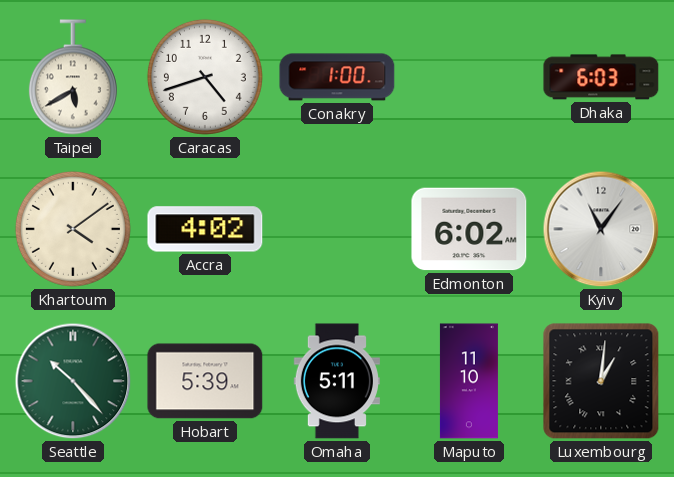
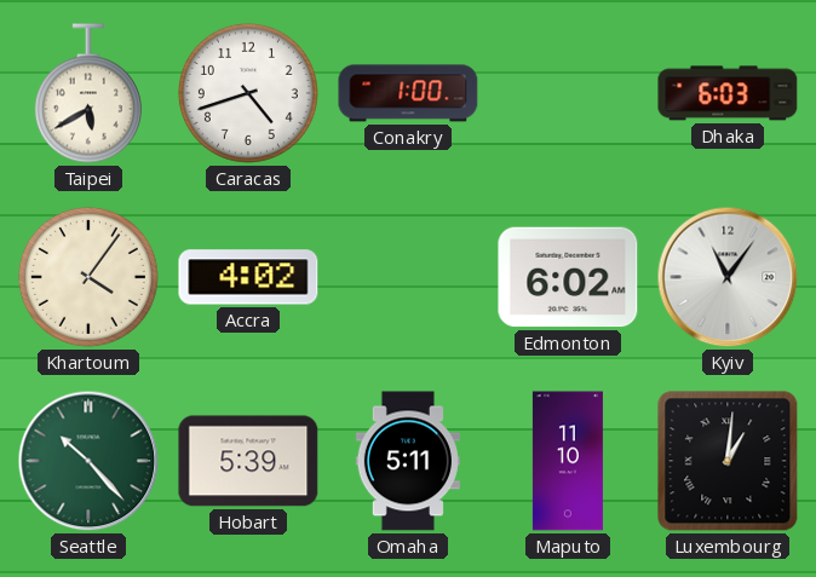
Khartoum: 4:09 -> 4:06
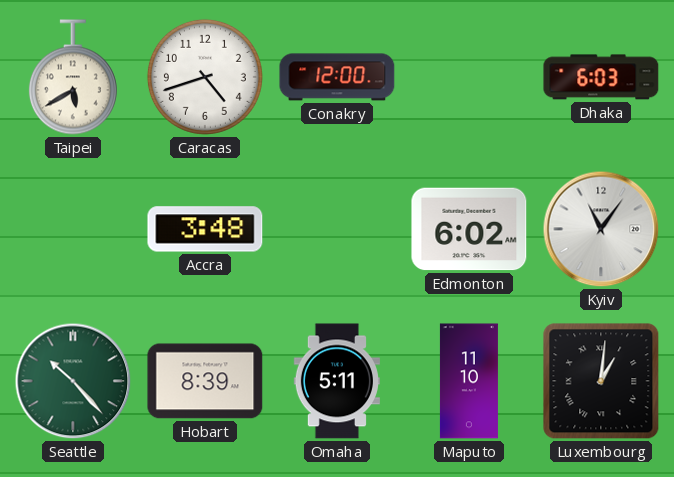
Conakry: 1:00 -> 12:00
Khartoum: 4:06 -> none
Accra: 4:02 -> 3:48
Hobart: 5:39 -> 8:39
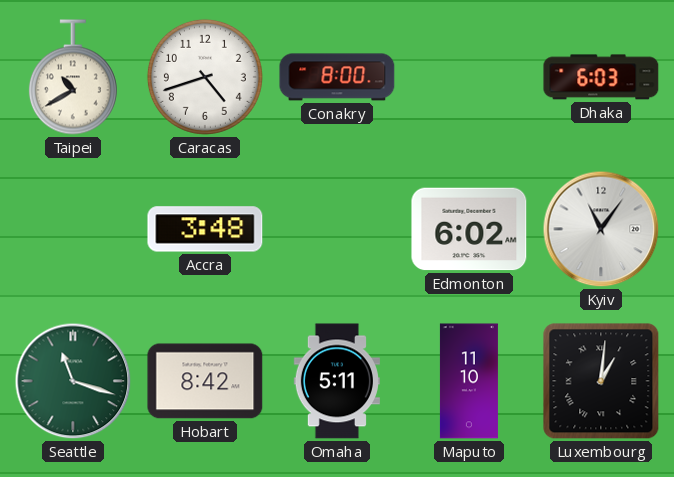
Taipei: 5:40 -> 10:40
Conakry: 12:00 -> 8:00
Seattle: 10:23 -> 11:18
Hobart: 8:39 -> 8:42
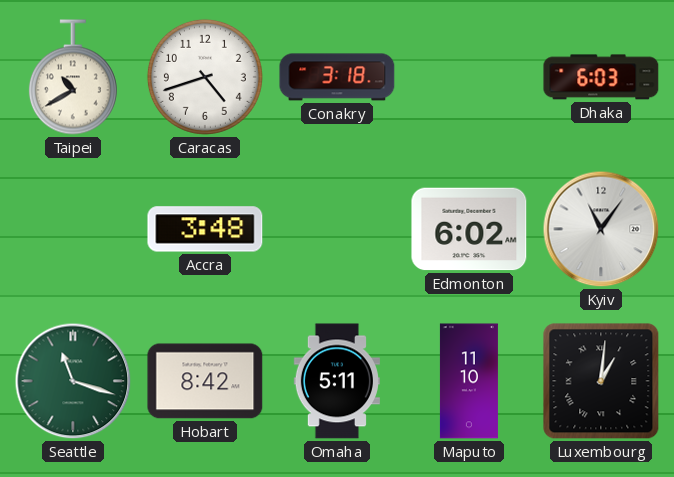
Conakry: 8:00 -> 3:18
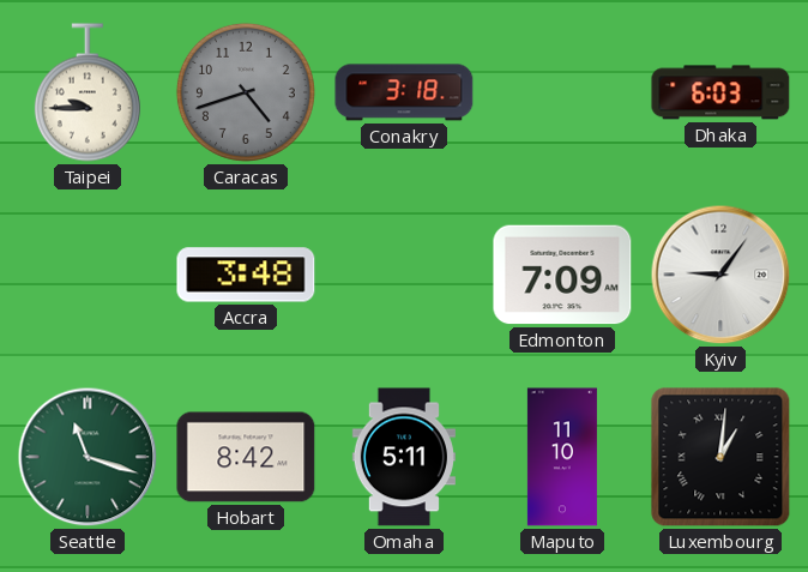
Taipei: 10:40 -> 9:45
Caracas dial: white -> grey
Edmonton: 6:02 -> 7:09
Kyiv: 11:06 -> 9:06
